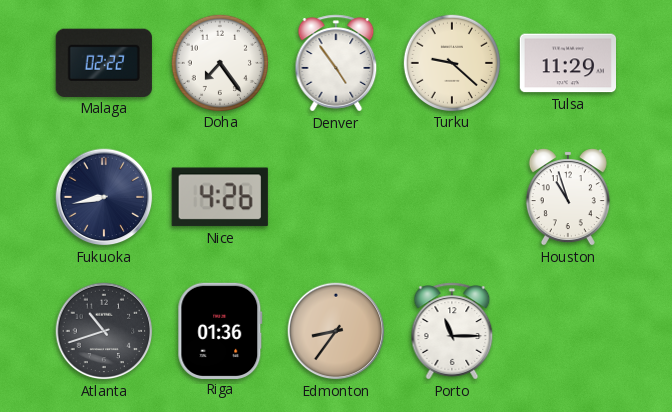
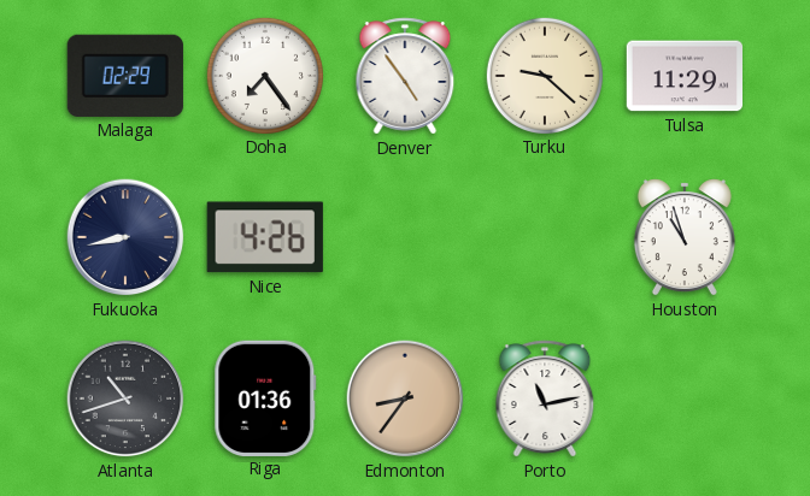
Malaga: 02:22 -> 02:29
Porto: 11:15 -> 11:13
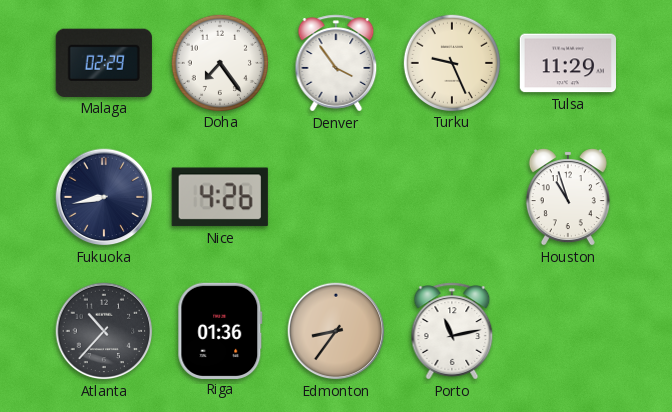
Denver: 4:54 -> 3:54
Turku: 9:22 -> 9:26
Atlanta: 10:42 -> 10:37
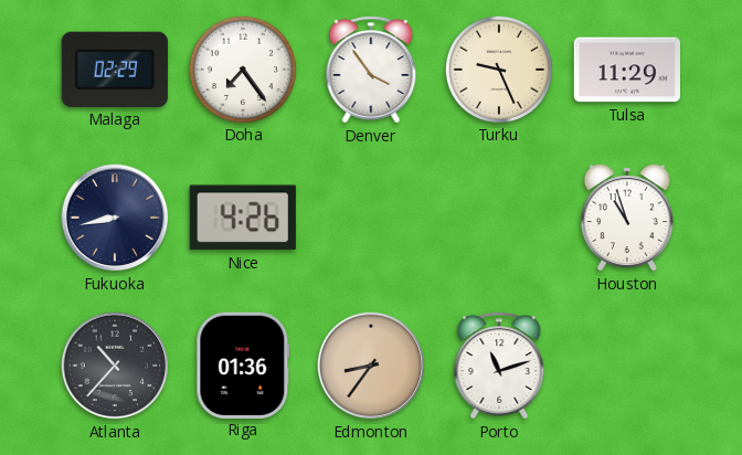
Porto: 11:13 -> 11:12
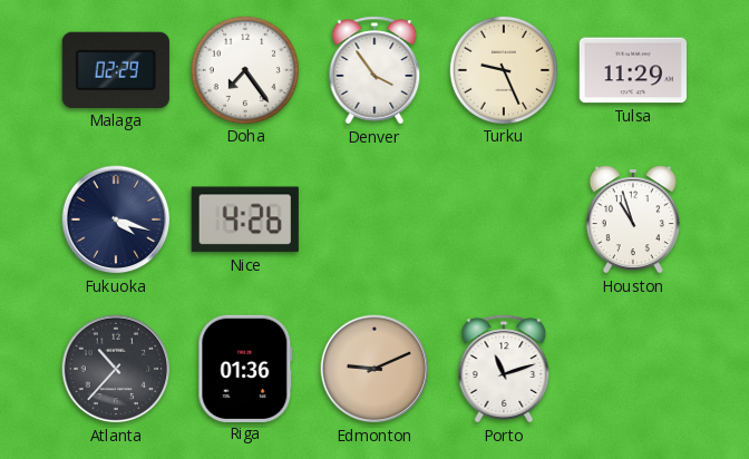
Fukuoka: 8:43 -> 4:18
Edmonton: 8:36 -> 9:11
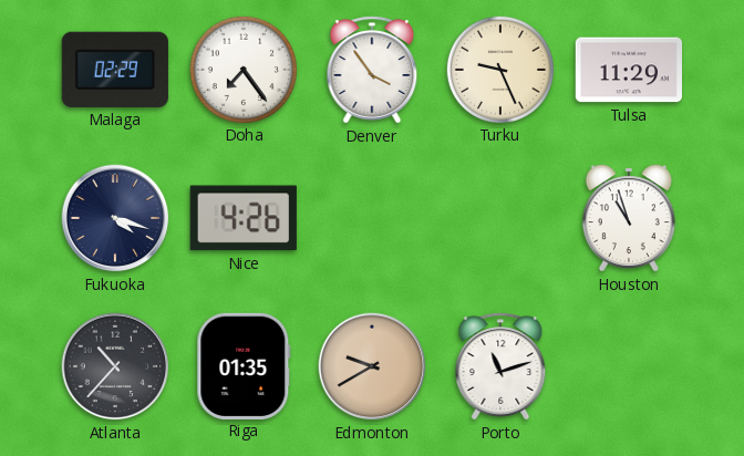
Riga: 01:36 -> 01:35
Edmonton: 9:11 -> 9:40
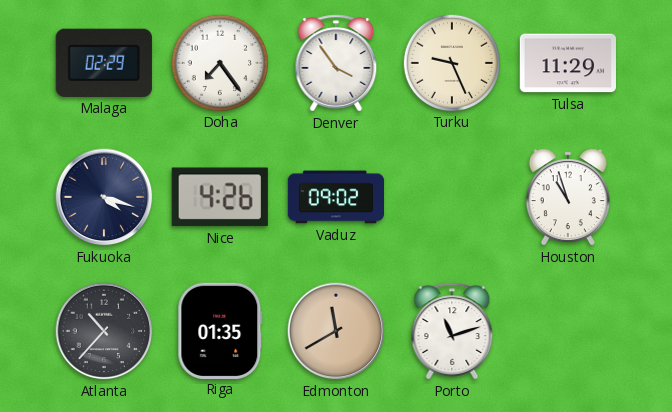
Vaduz: none -> 09:02
Edmonton: 9:40 -> 11:40
